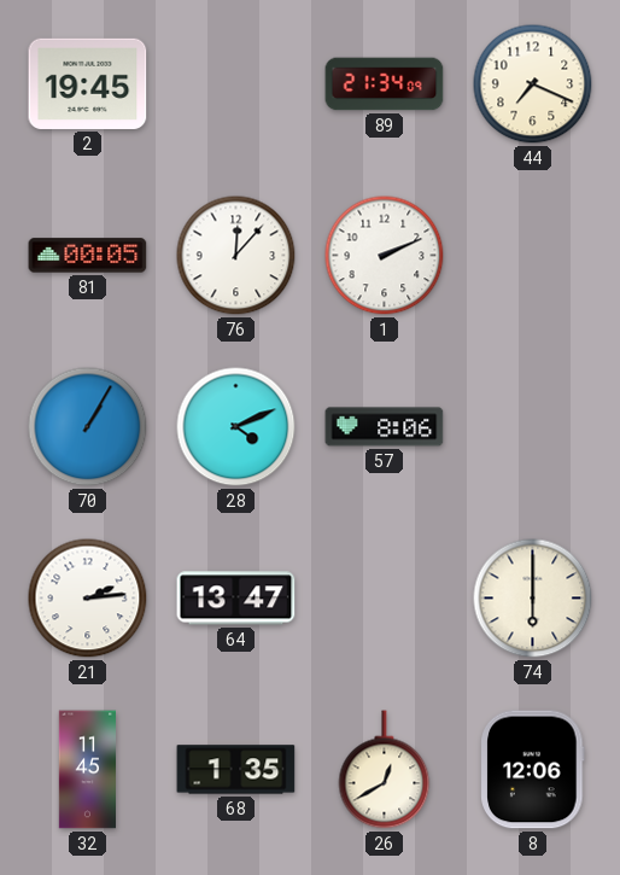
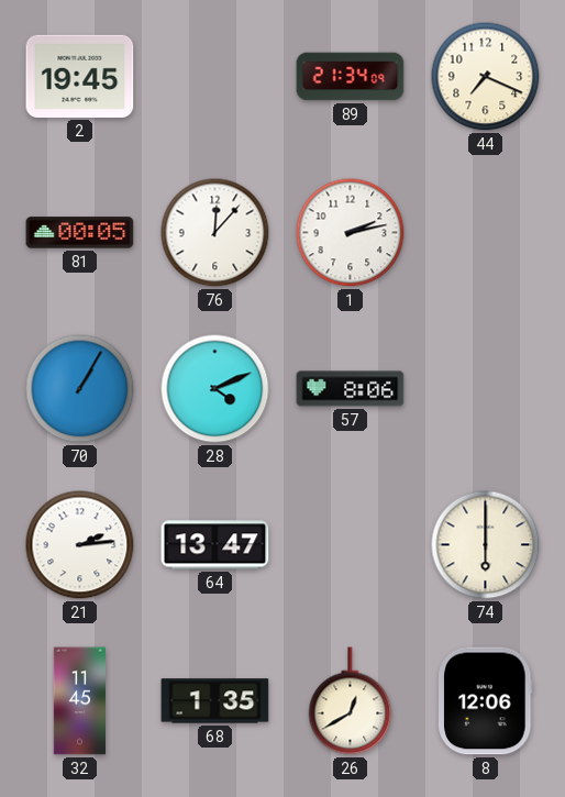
1: 2:11 -> 2:13
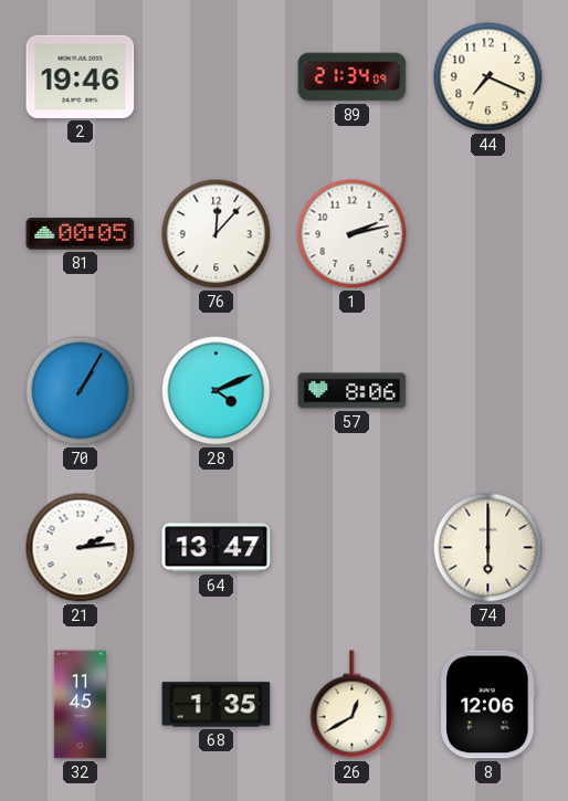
2: 19:45 -> 19:46
